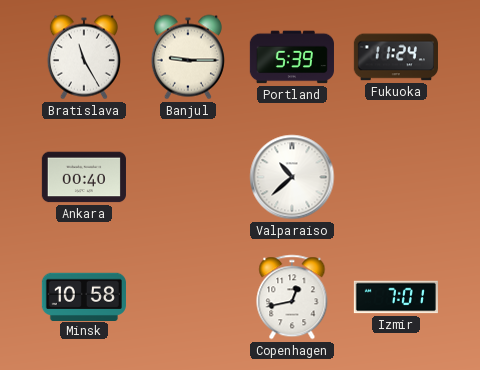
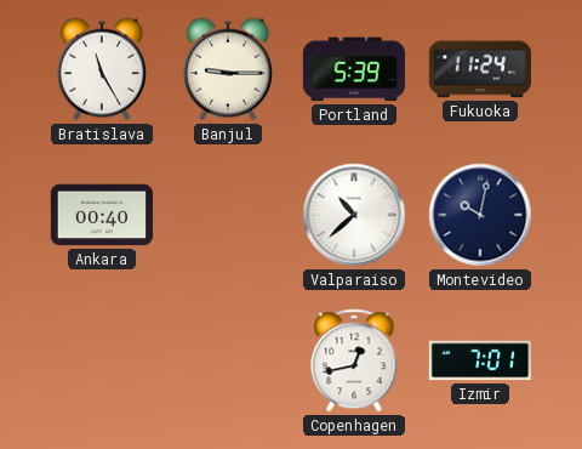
Montevideo: none -> 10:02
Minsk: 10:58 -> none
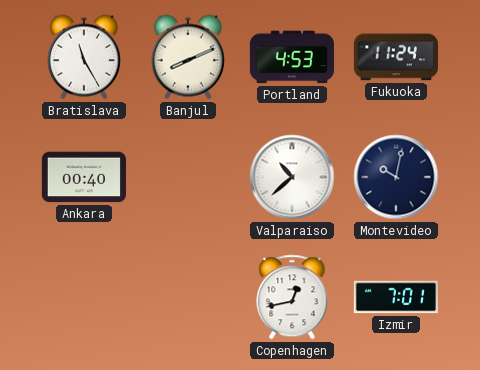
Banjul: 9:15 -> 8:11
Portland: 5:39 -> 4:53
